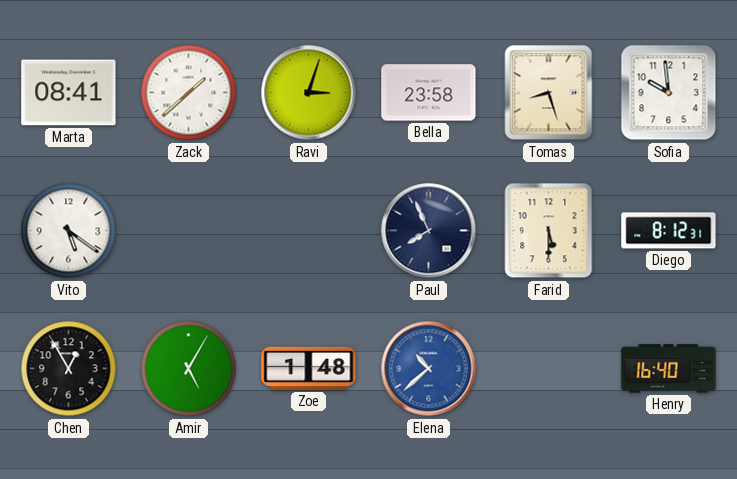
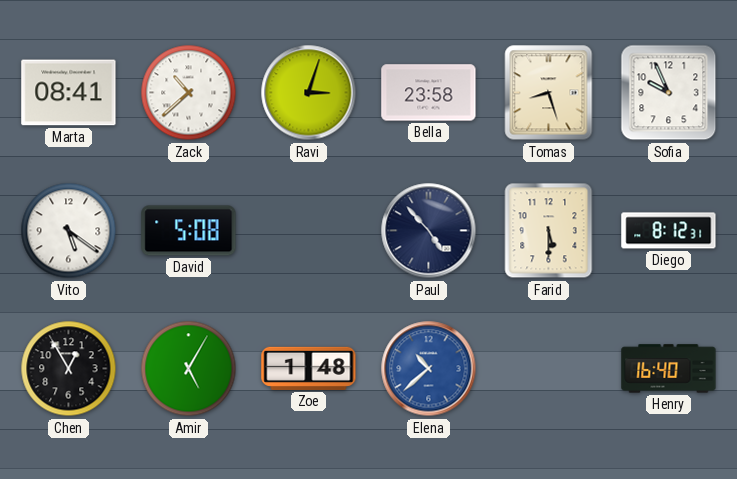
Zack: 1:38 -> 10:38
Sofia: 9:59 -> 9:56
David: none -> 5:08
Paul: 7:56 -> 4:53
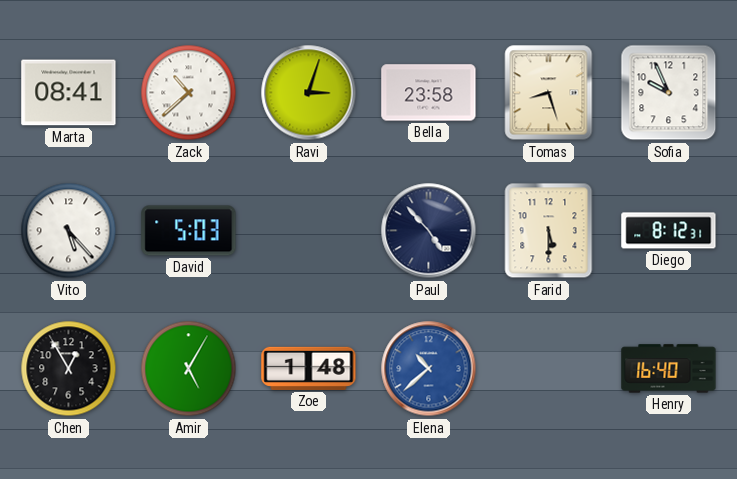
Vito: 5:21 -> 5:23
David: 5:08 -> 5:03
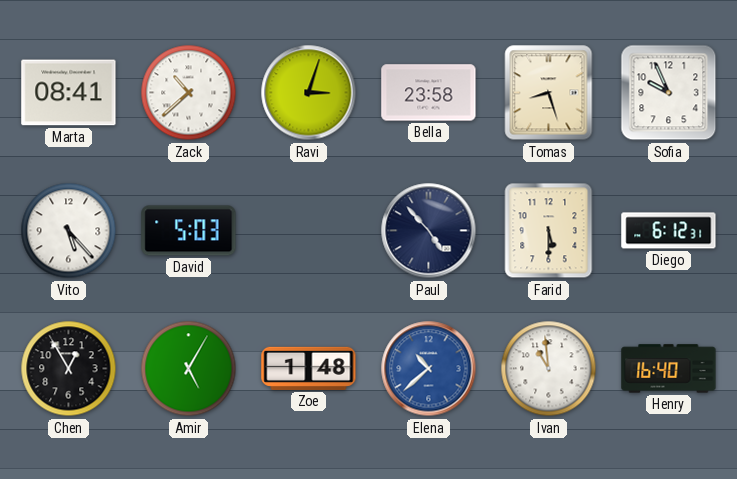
Diego: 8:12 -> 6:12
Ivan: none -> 10:59
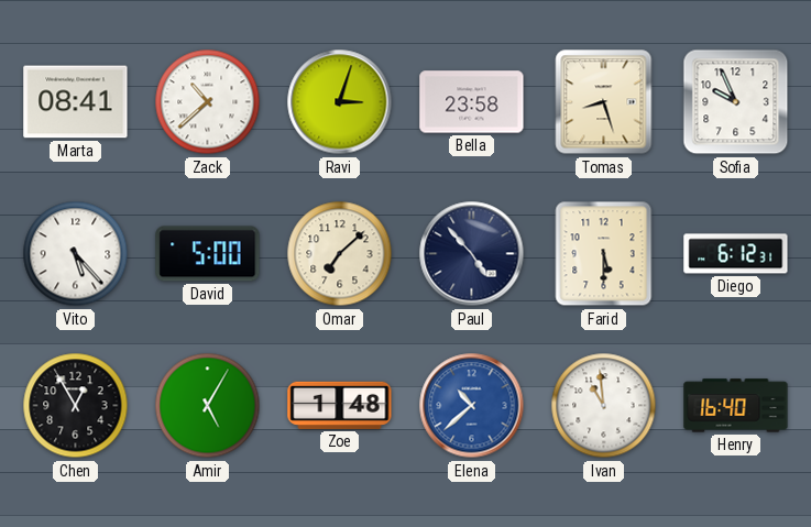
David: 5:03 -> 5:00
Omar: none -> 7:08
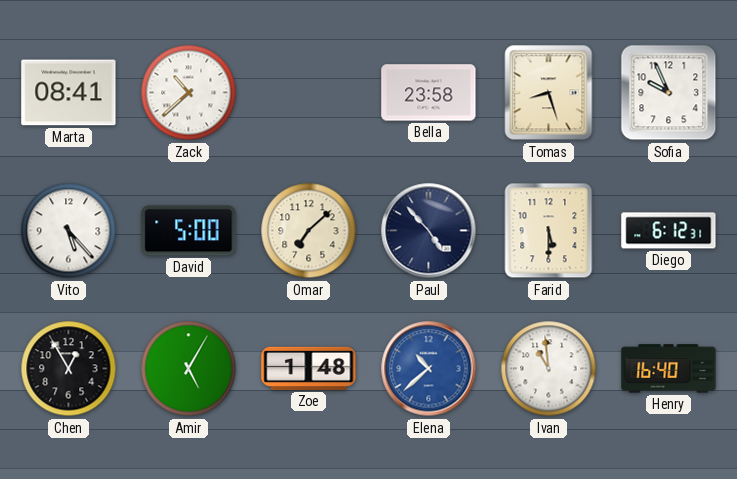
Ravi: 3:03 -> none
